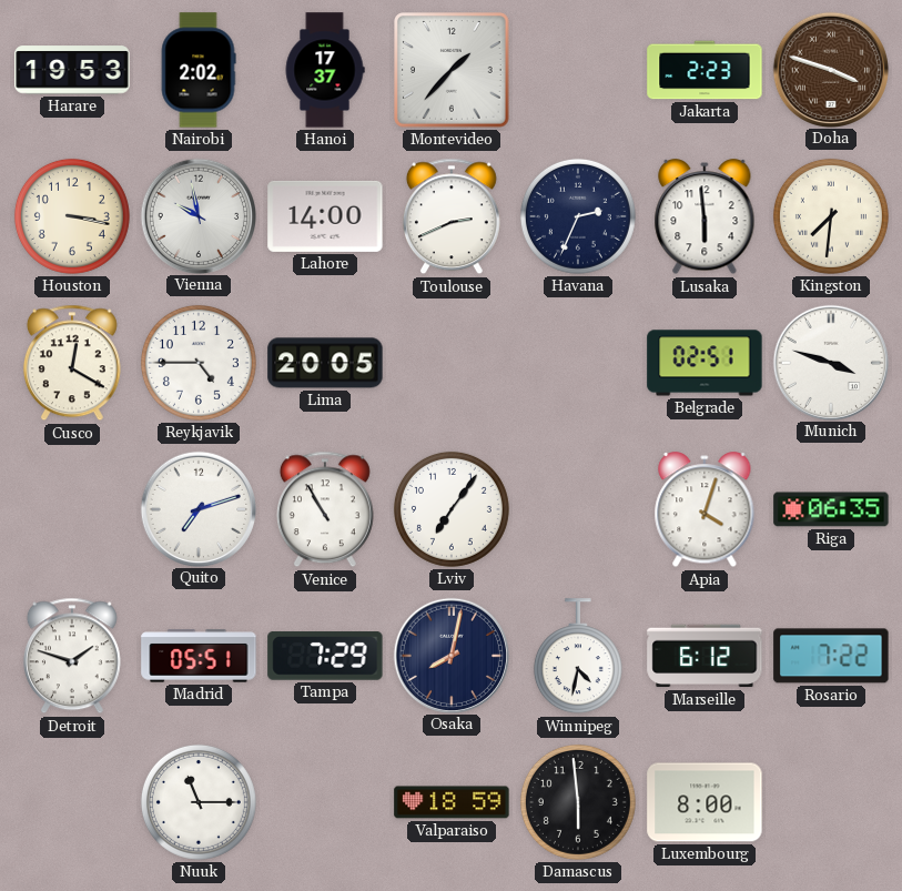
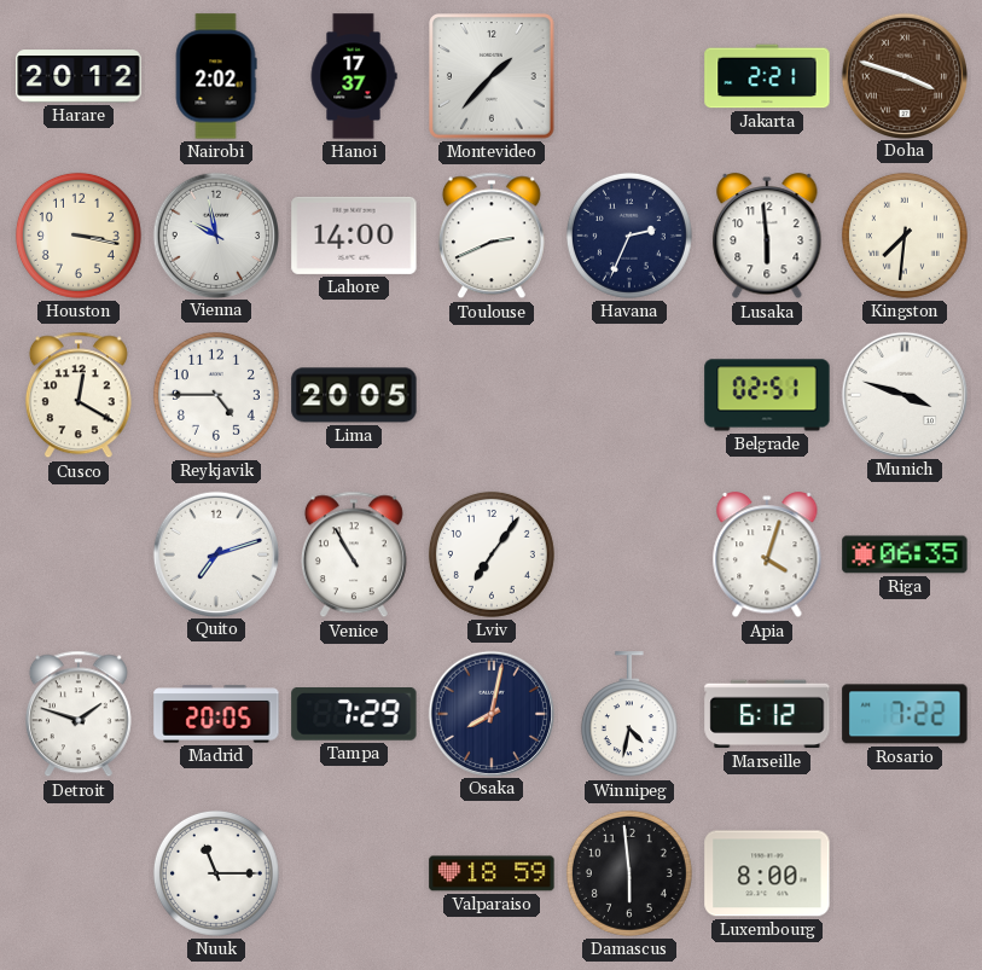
Harare: 19:53 -> 20:12
Jakarta: 2:23 -> 2:21
Madrid: 05:51 -> 20:05
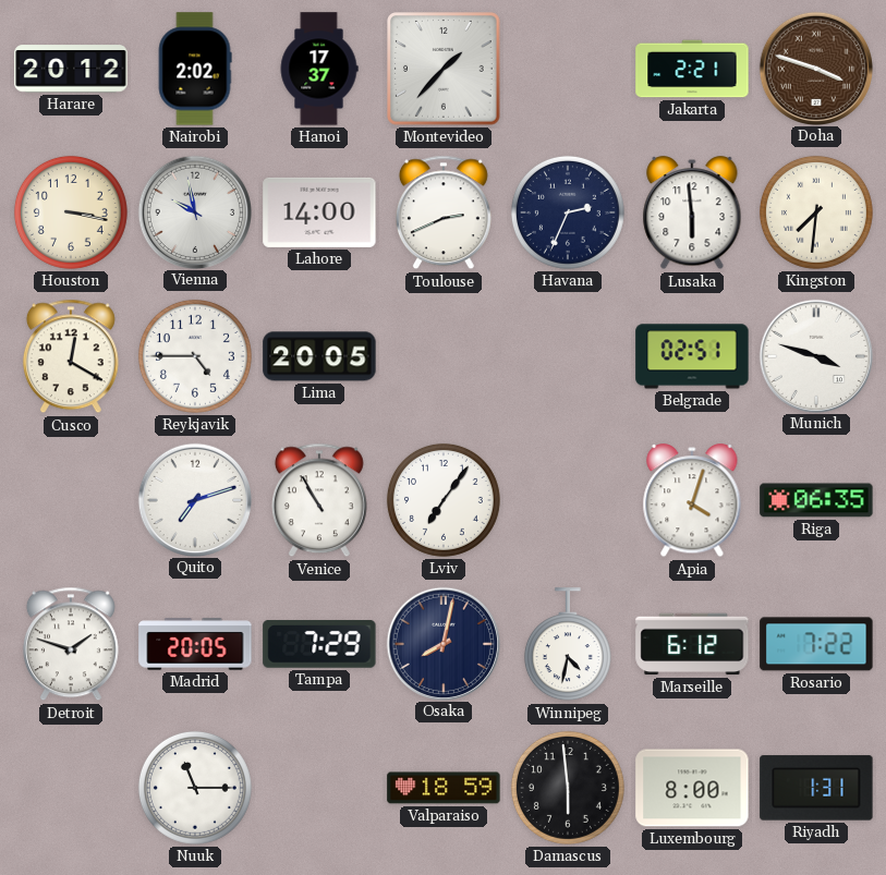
Riyadh: none -> 1:31
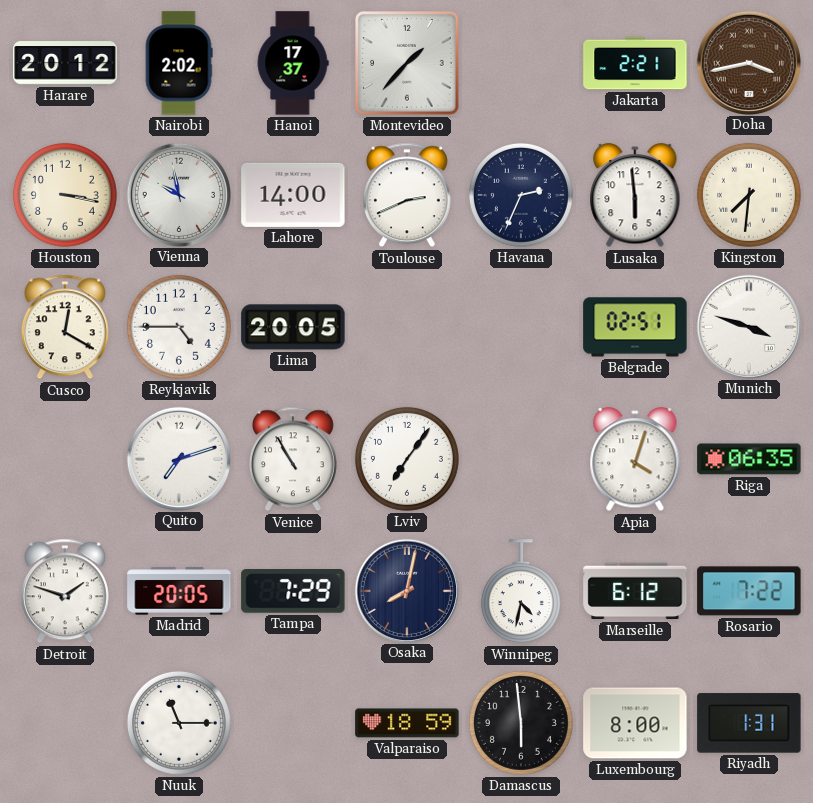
Doha: 3:48 -> 3:43
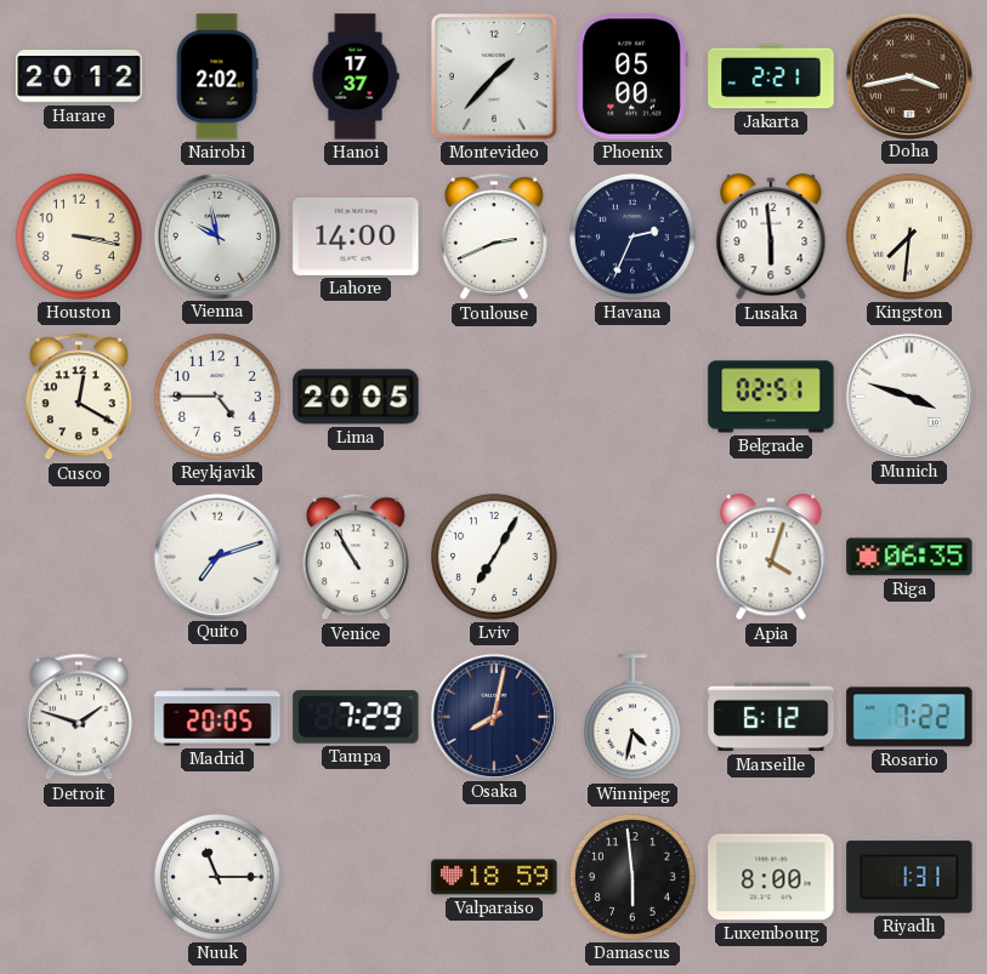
Phoenix: none -> 05:00
Lviv: 7:06 -> 7:05
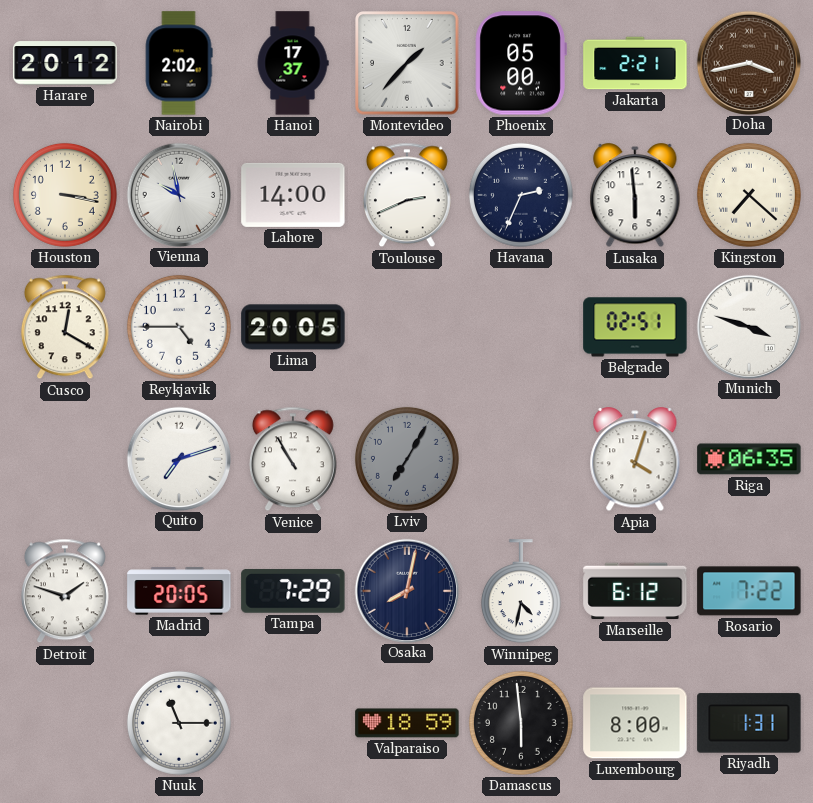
Kingston: 7:31 -> 7:22
Lviv dial: white -> grey
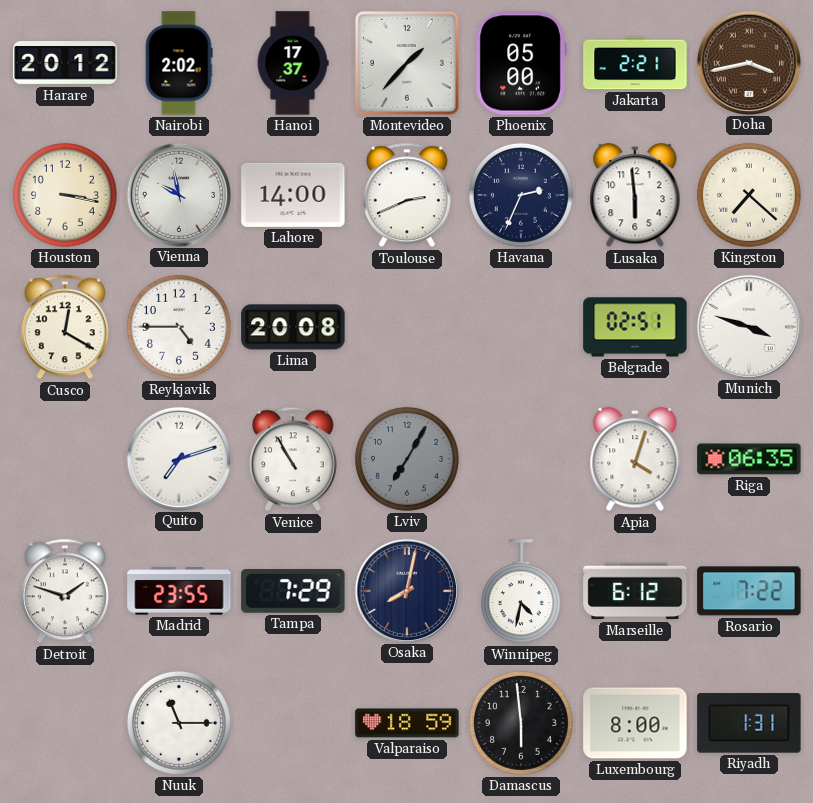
Lima: 20:05 -> 20:08
Madrid: 20:05 -> 23:55
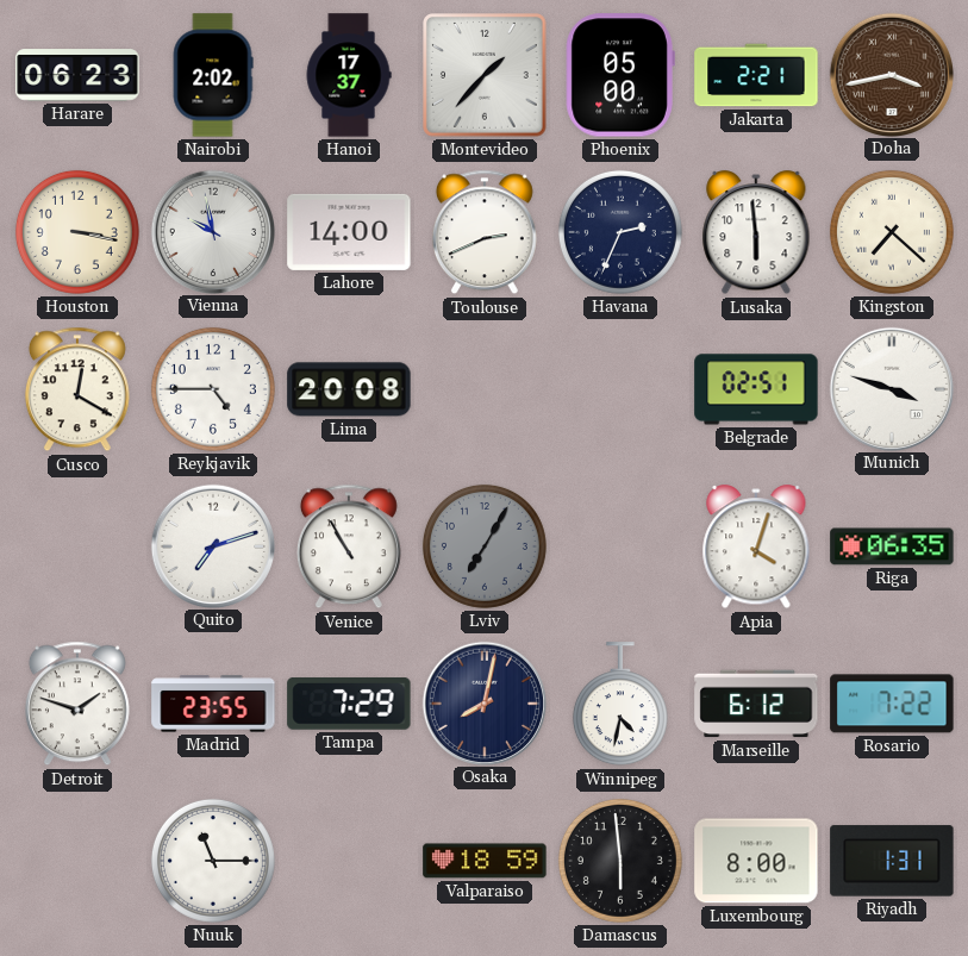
Harare: 20:12 -> 06:23
